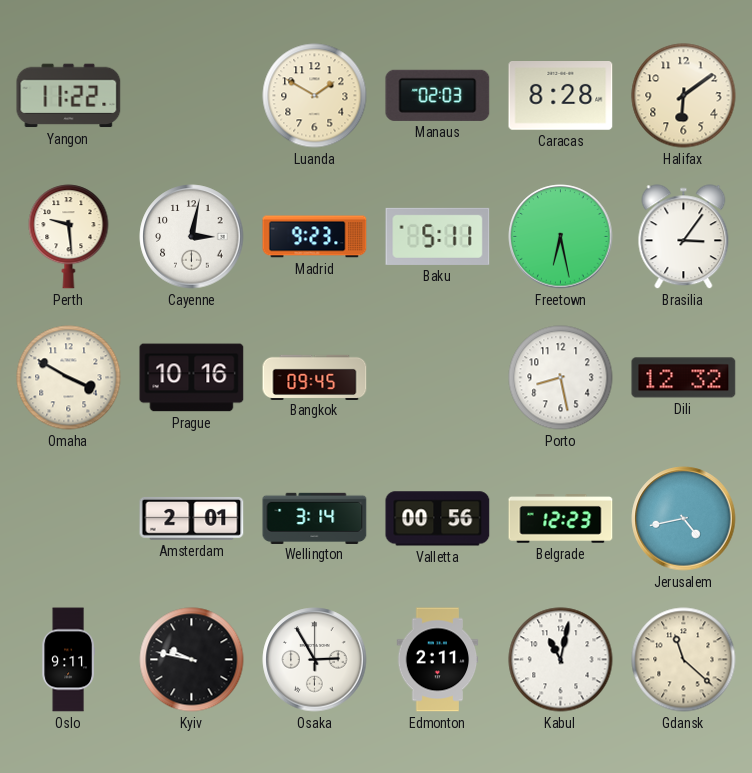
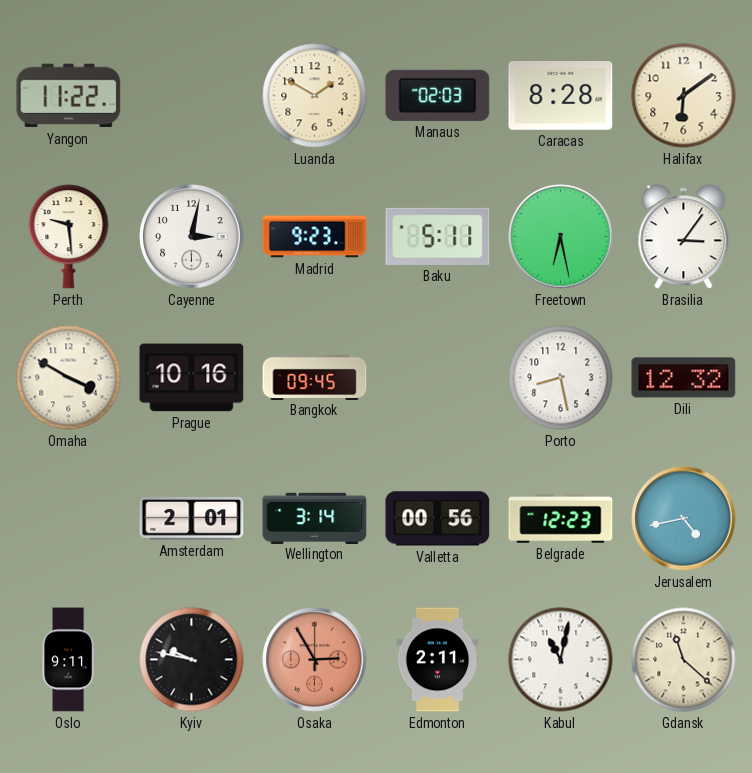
Osaka dial: white -> salmon
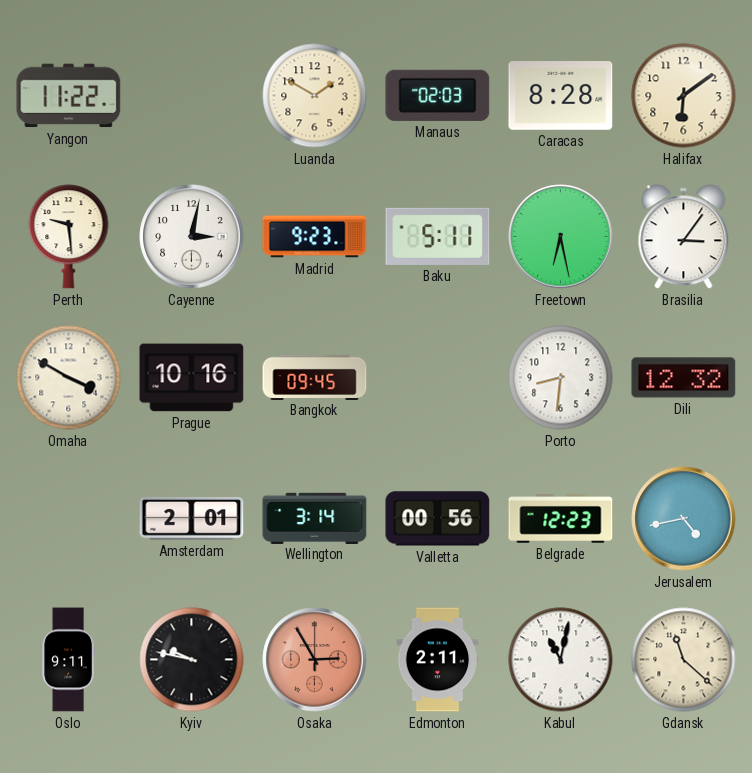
Porto: 8:28 -> 8:31
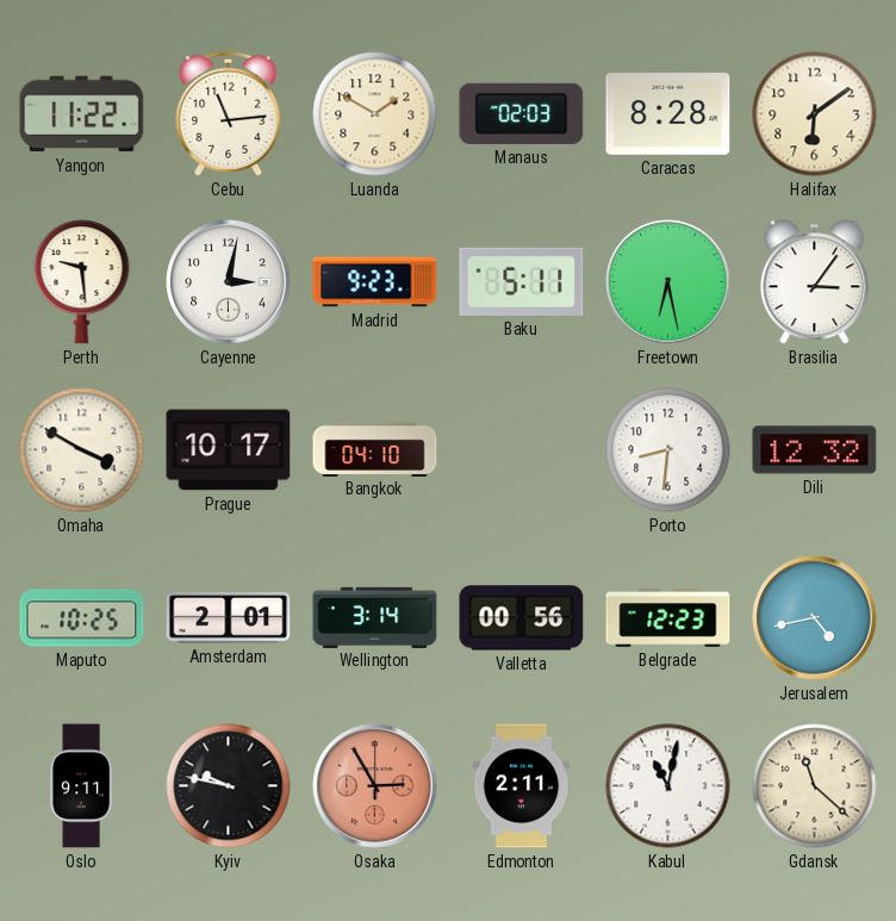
Cebu: none -> 11:14
Prague: 10:16 -> 10:17
Bangkok: 09:45 -> 04:10
Maputo: none -> 10:25
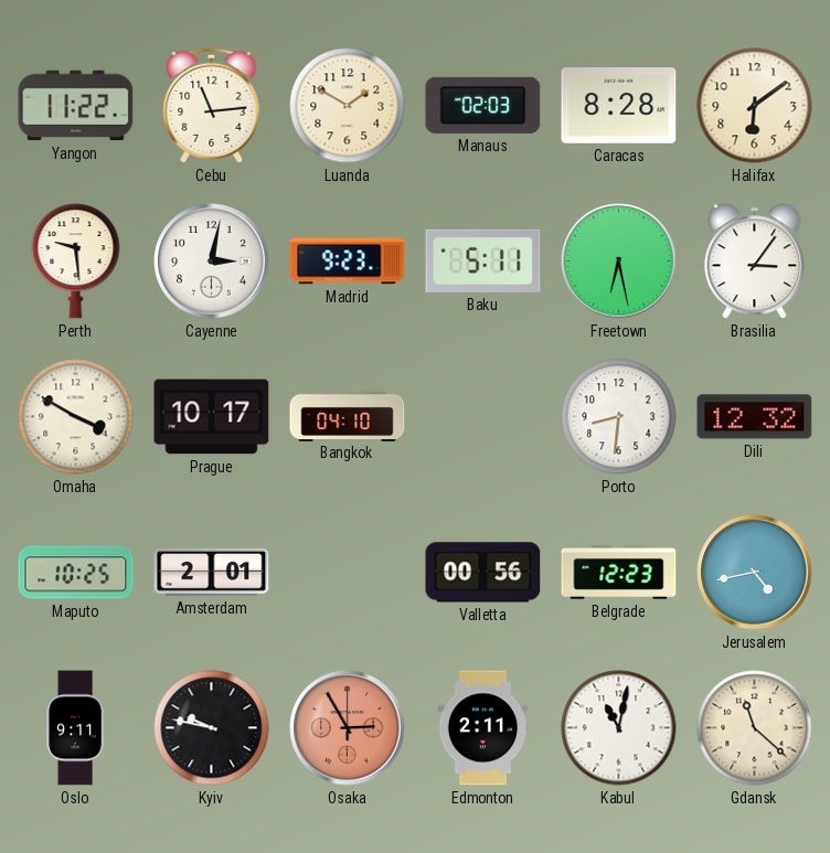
Wellington: 3:14 -> none
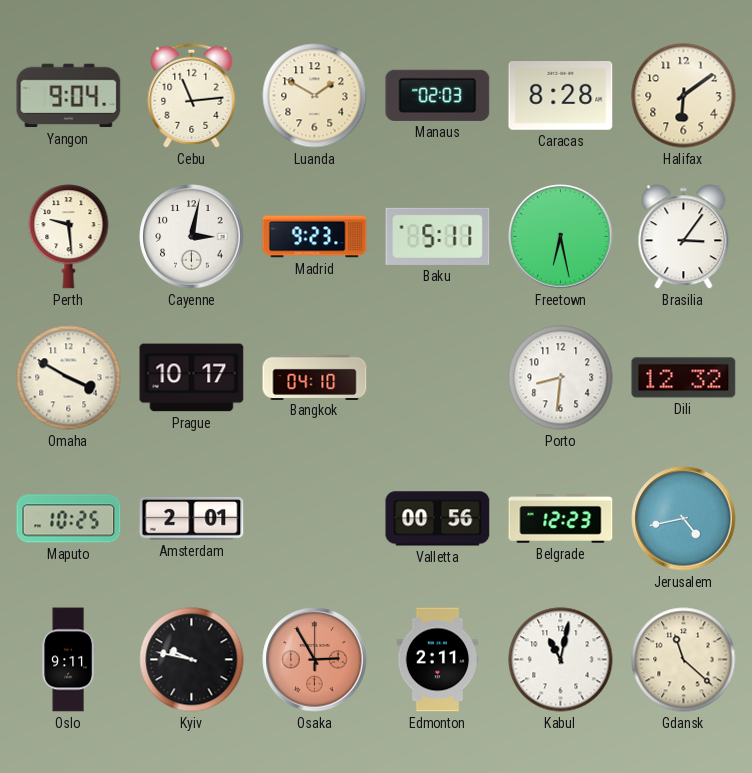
Yangon: 11:22 -> 9:04
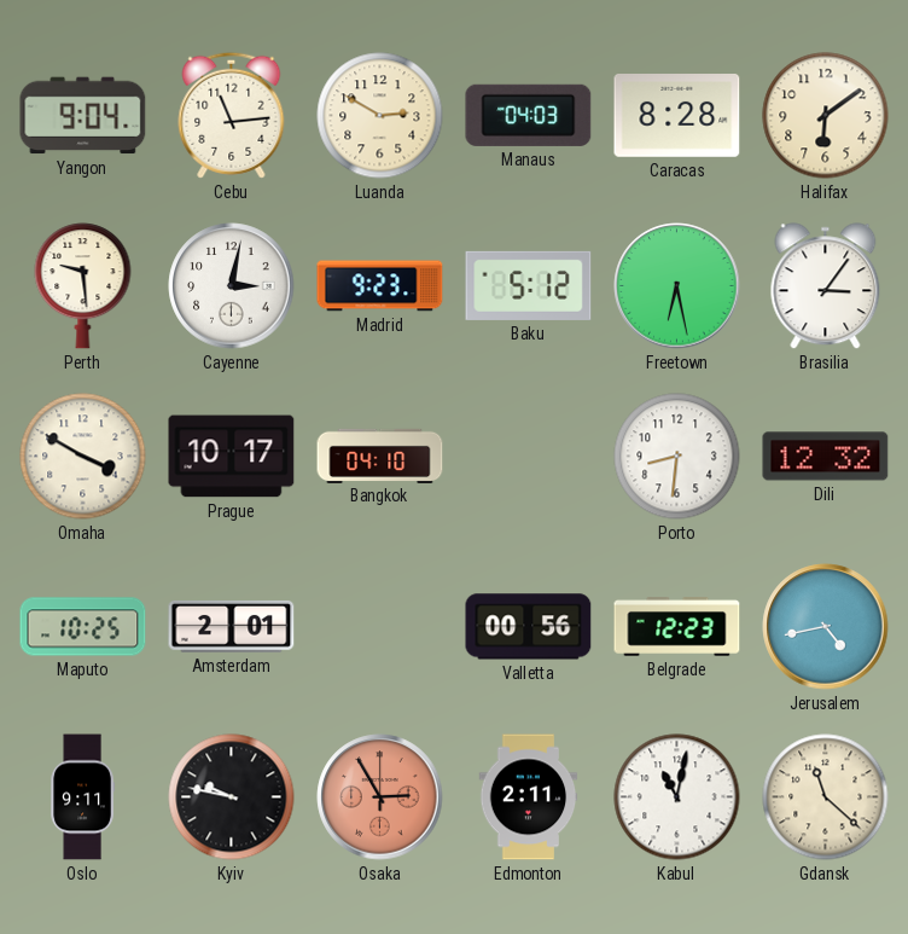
Luanda: 1:50 -> 2:50
Manaus: 02:03 -> 04:03
Baku: 5:11 -> 5:12
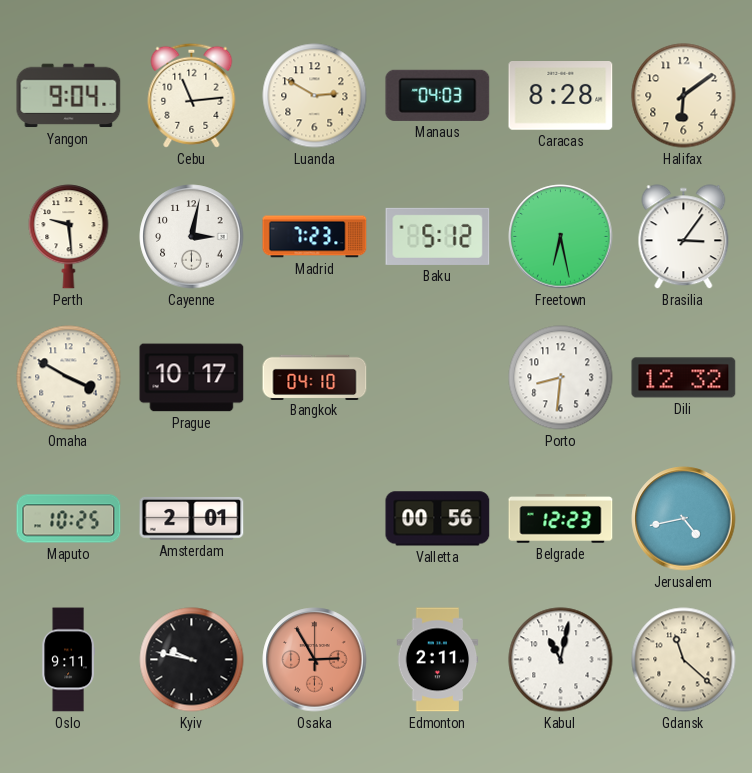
Madrid: 9:23 -> 7:23
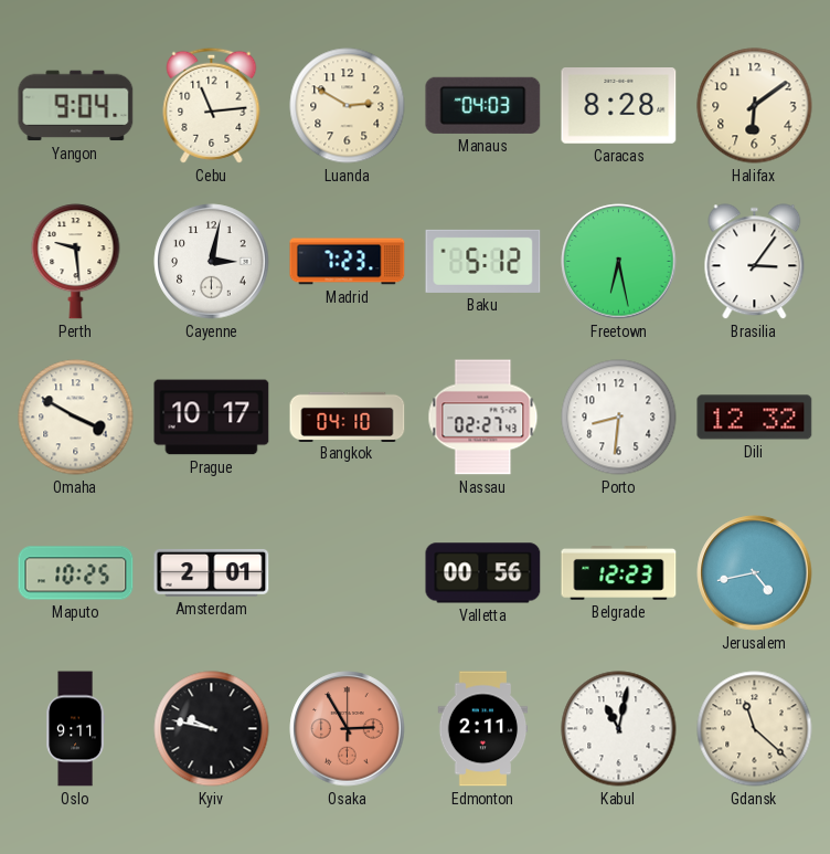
Nassau: none -> 02:27
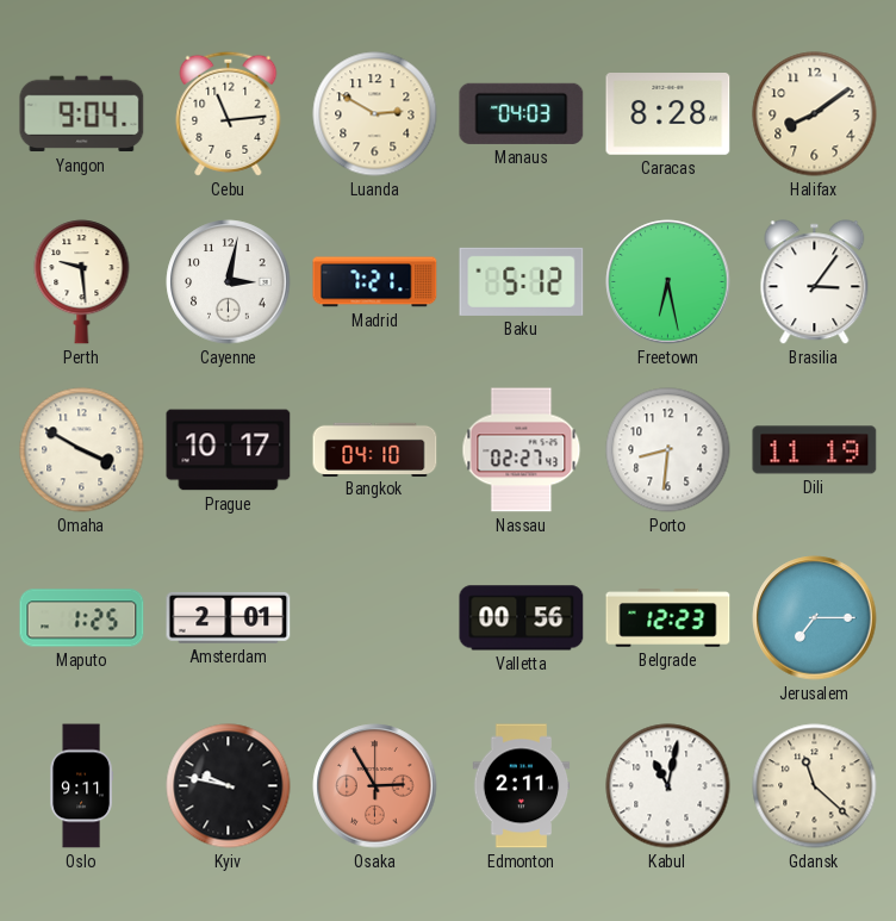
Halifax: 6:09 -> 8:09
Madrid: 7:23 -> 7:21
Dili: 12:32 -> 11:19
Maputo: 10:25 -> 1:25
Jerusalem: 4:43 -> 7:15
